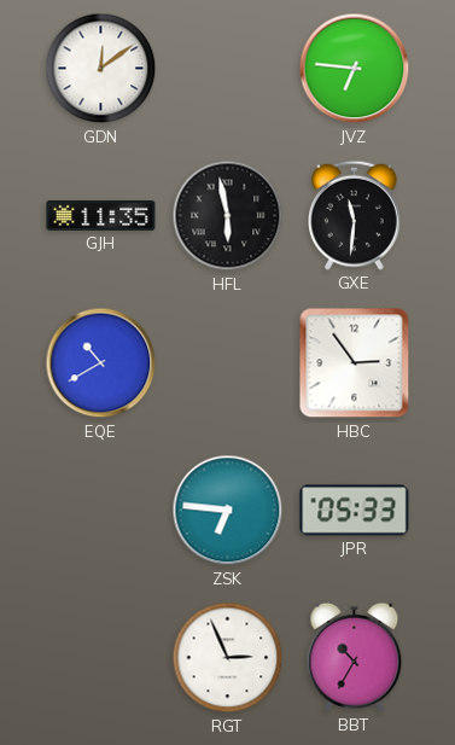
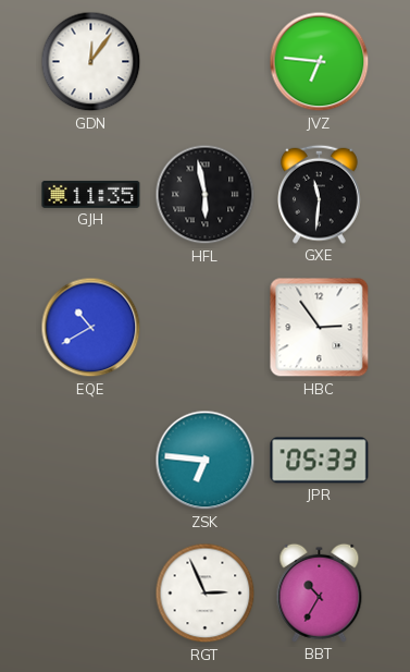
GDN: 12:09 -> 12:06
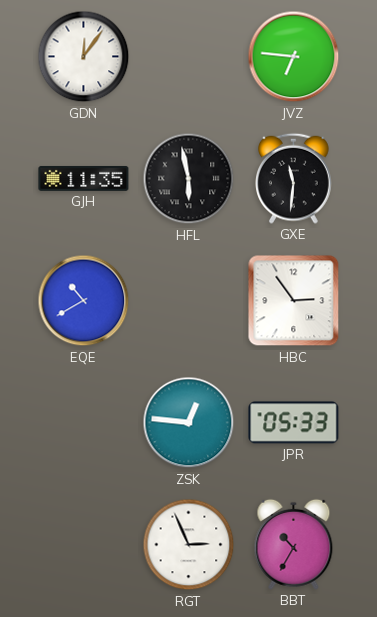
ZSK: 6:46 -> 12:46
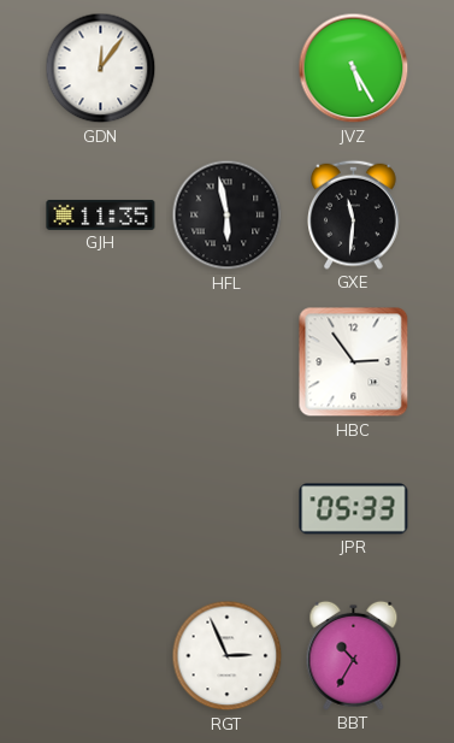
JVZ: 6:46 -> 5:25
EQE: 10:40 -> none
ZSK: 12:46 -> none
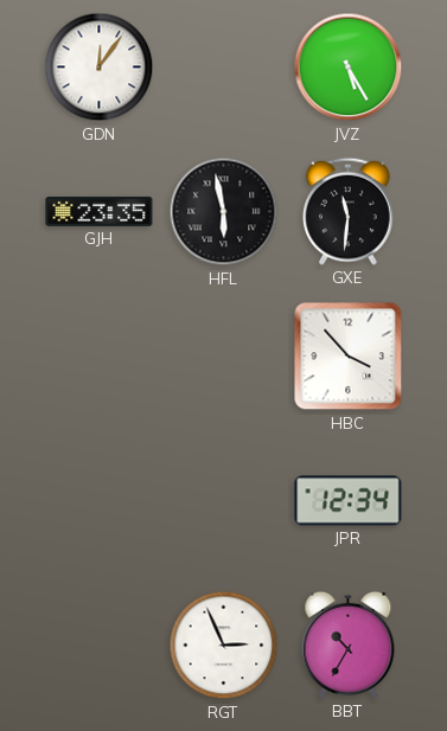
GJH: 11:35 -> 23:35
HBC: 2:54 -> 3:53
JPR: 05:33 -> 12:34
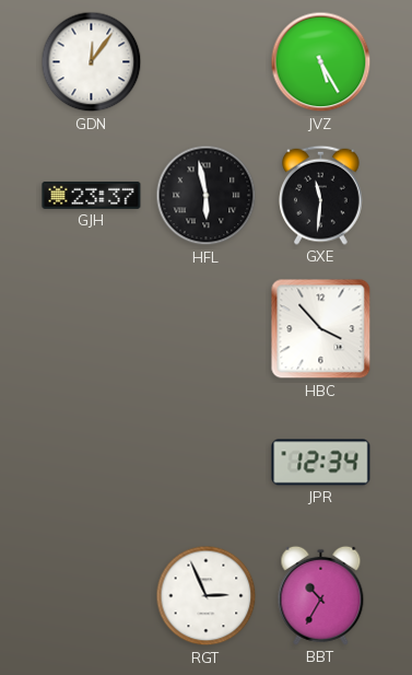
GJH: 23:35 -> 23:37
